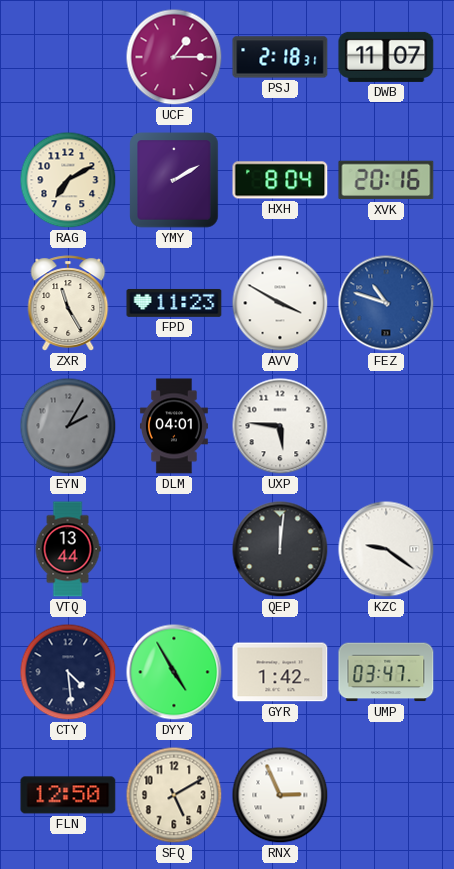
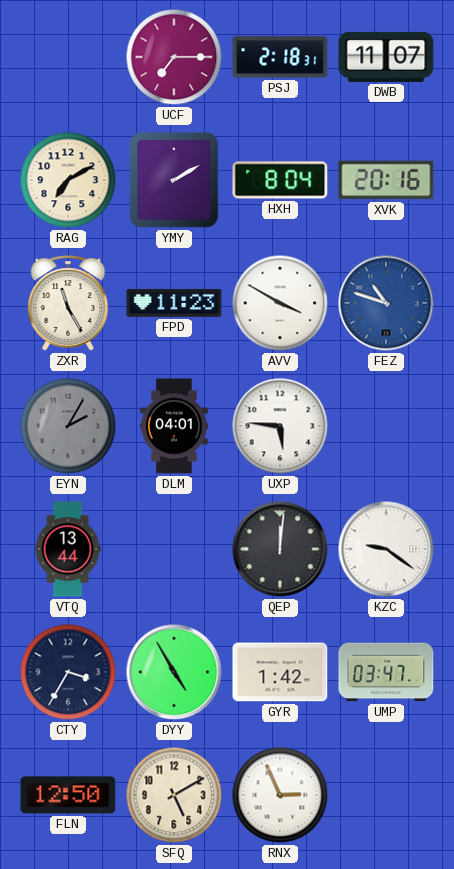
UCF: 1:15 -> 7:15
CTY: 4:29 -> 3:35
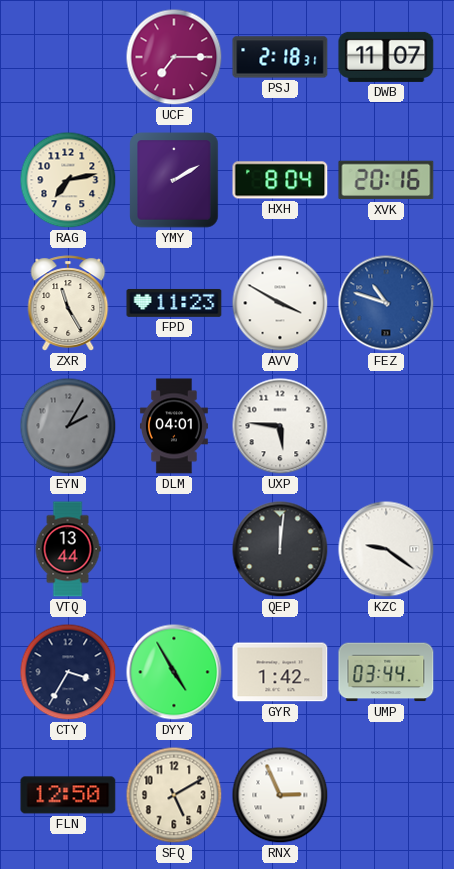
RAG: 7:10 -> 7:13
UMP: 03:47 -> 03:44
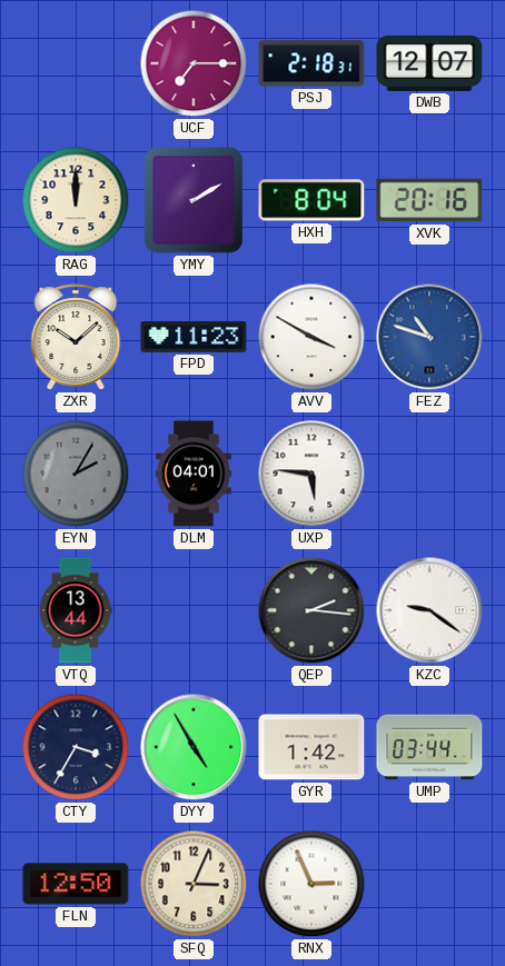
DWB: 11:07 -> 12:07
RAG: 7:13 -> 12:00
ZXR: 11:25 -> 10:08
QEP: 12:01 -> 2:16
SFQ: 5:10 -> 3:04
